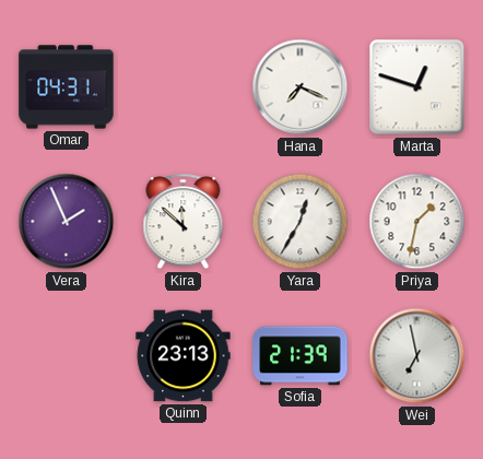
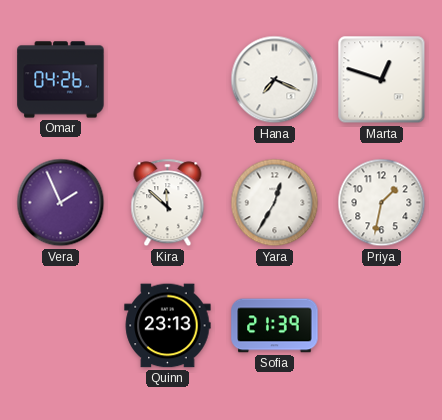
Omar: 04:31 -> 04:26
Wei: 6:58 -> none
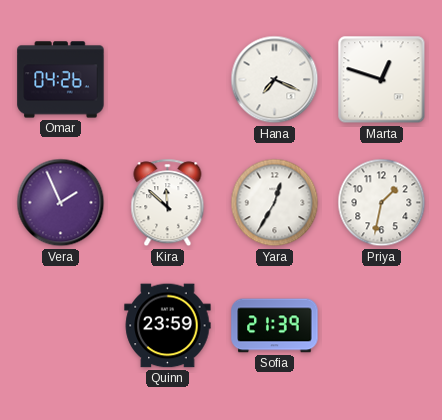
Quinn: 23:13 -> 23:59
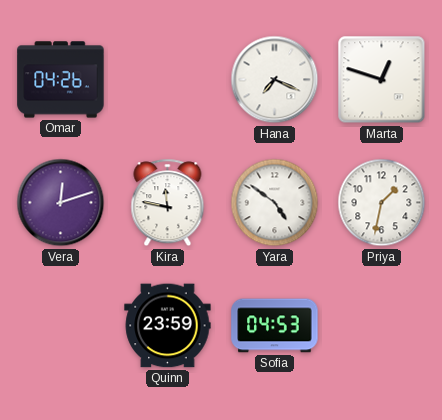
Vera: 1:56 -> 12:12
Kira: 11:52 -> 11:47
Yara: 12:35 -> 4:51
Sofia: 21:39 -> 04:53
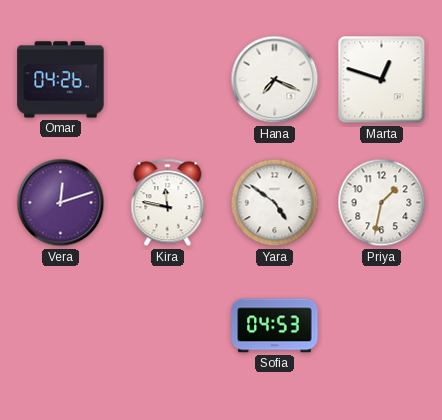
Quinn: 23:59 -> none
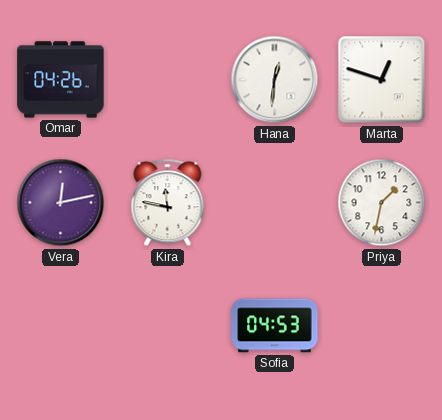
Hana: 7:19 -> 12:31
Vera: 12:12 -> 12:13
Yara: 4:51 -> none
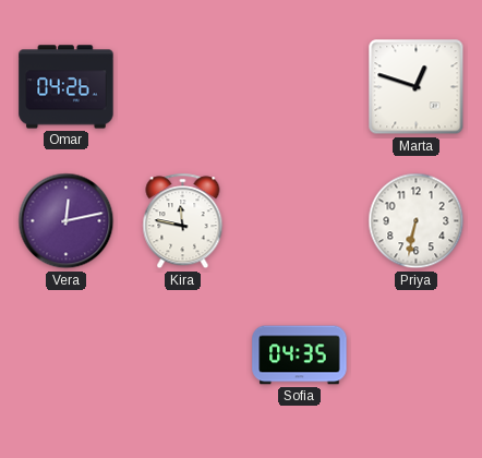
Hana: 12:31 -> none
Priya: 1:32 -> 6:32
Sofia: 04:53 -> 04:35
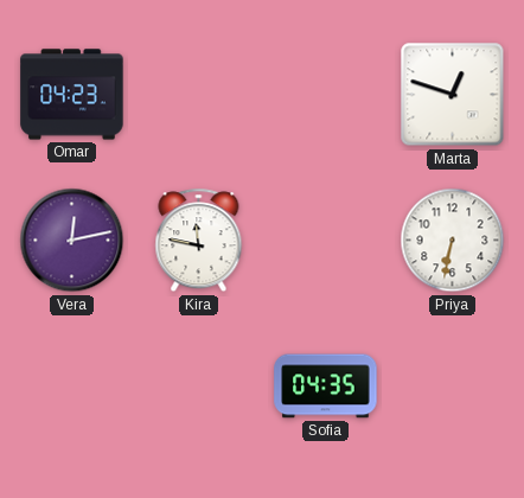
Omar: 04:26 -> 04:23
